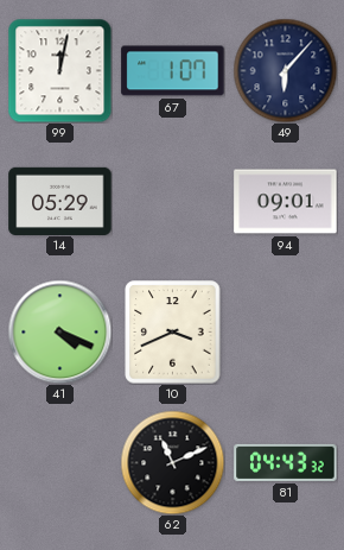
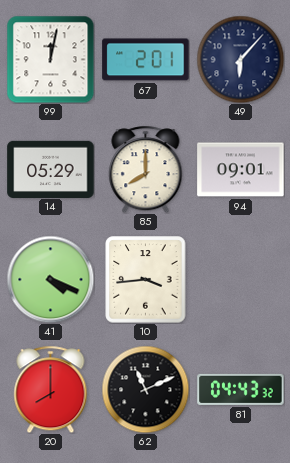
67: 1:07 -> 2:01
85: none -> 8:00
10: 3:41 -> 3:44
20: none -> 8:00
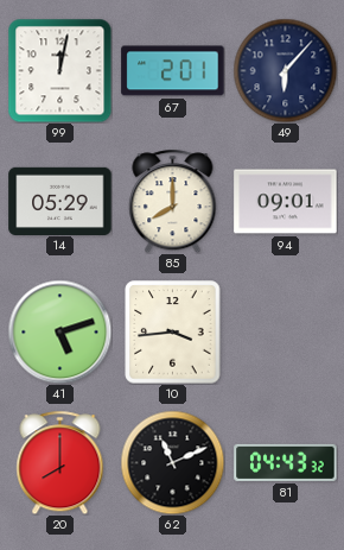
41: 4:19 -> 5:12
